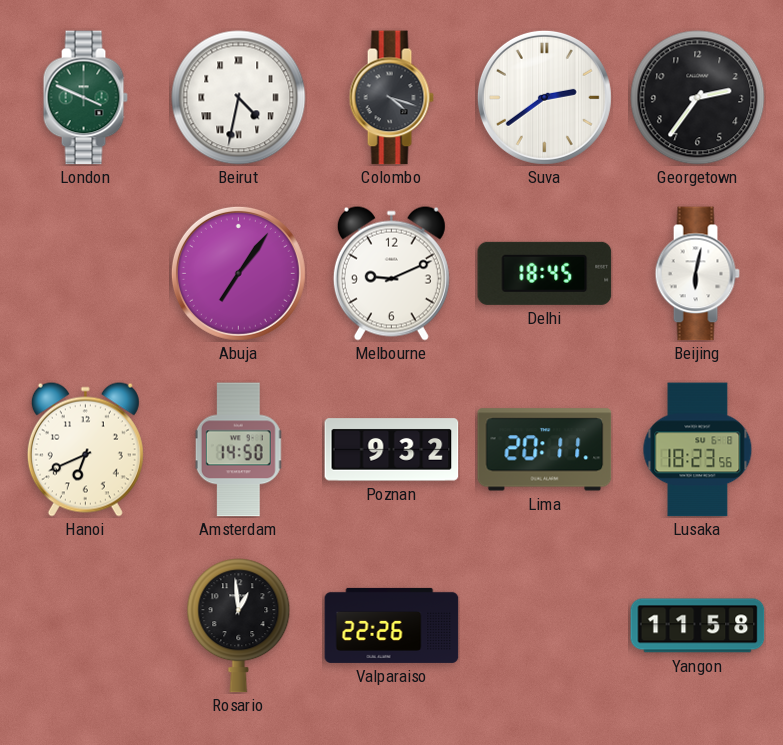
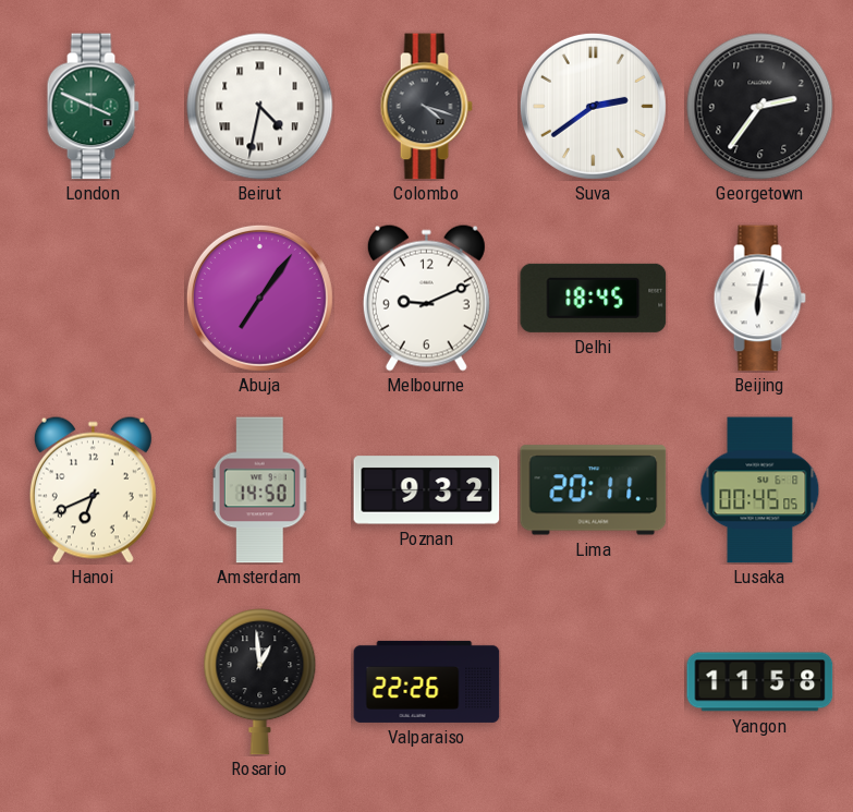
Lusaka: 18:23 -> 00:45
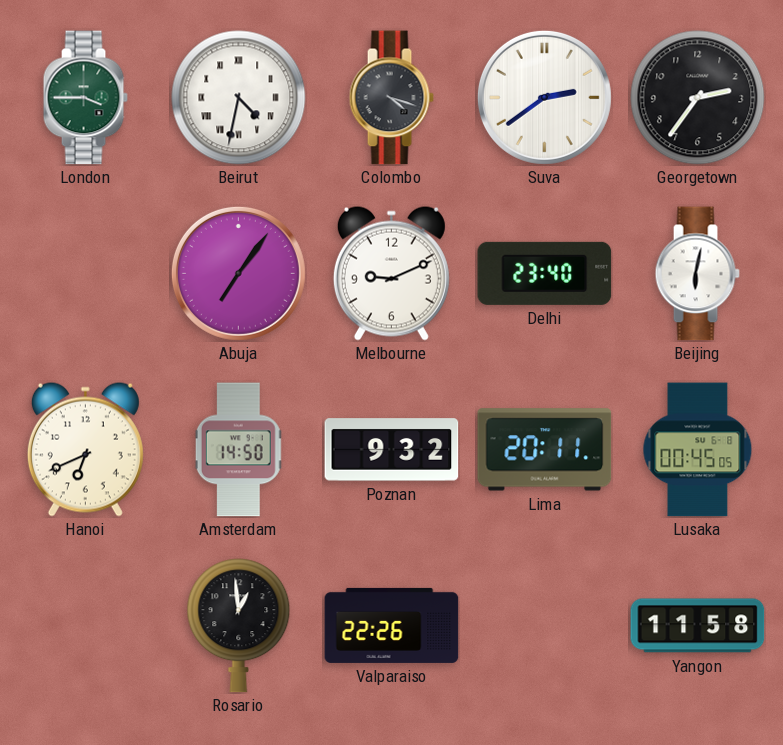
London: 3:49 -> 3:45
Delhi: 18:45 -> 23:40
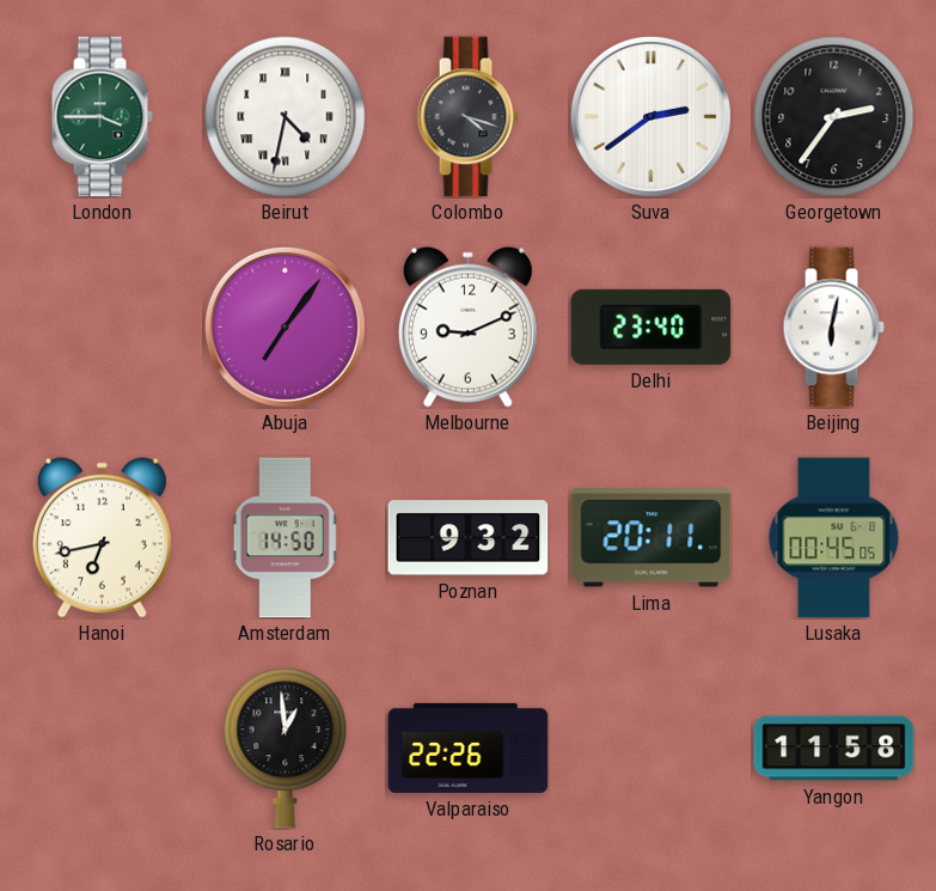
Hanoi: 6:41 -> 6:43
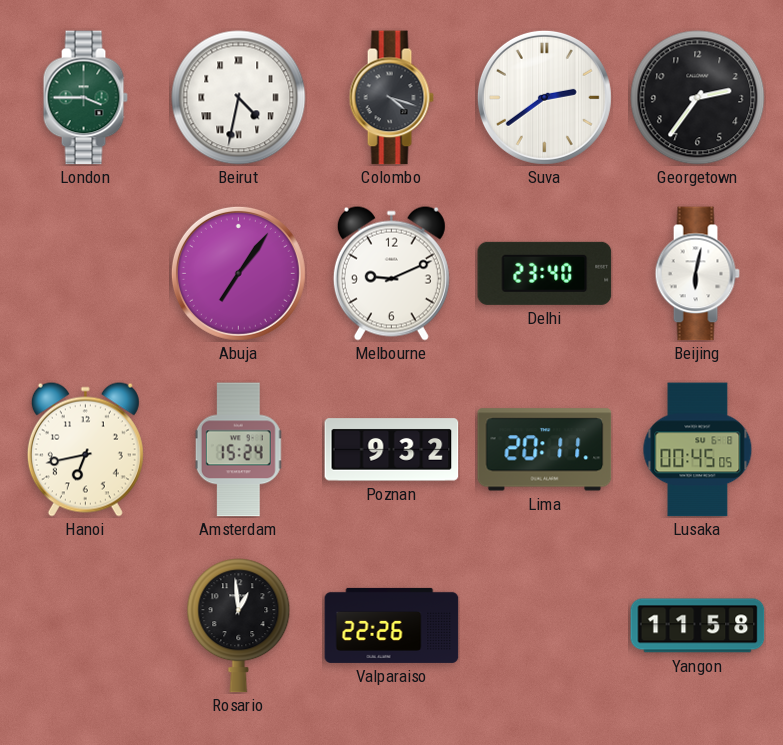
Amsterdam: 14:50 -> 15:24
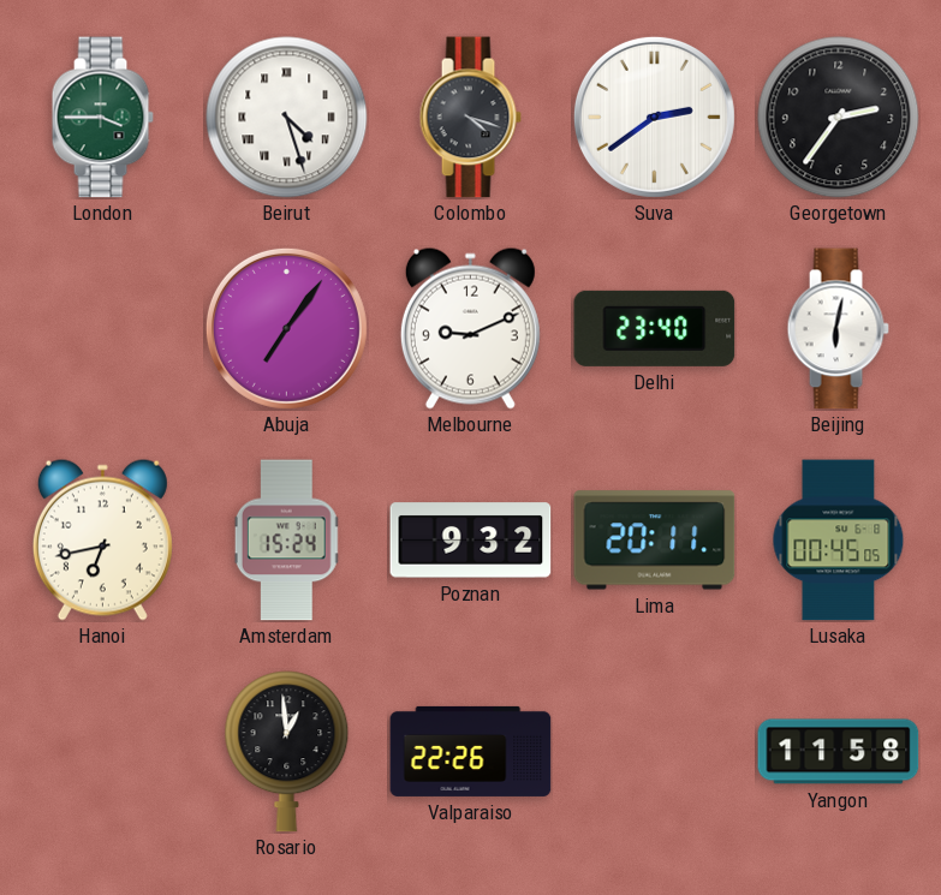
Beirut: 4:32 -> 4:27
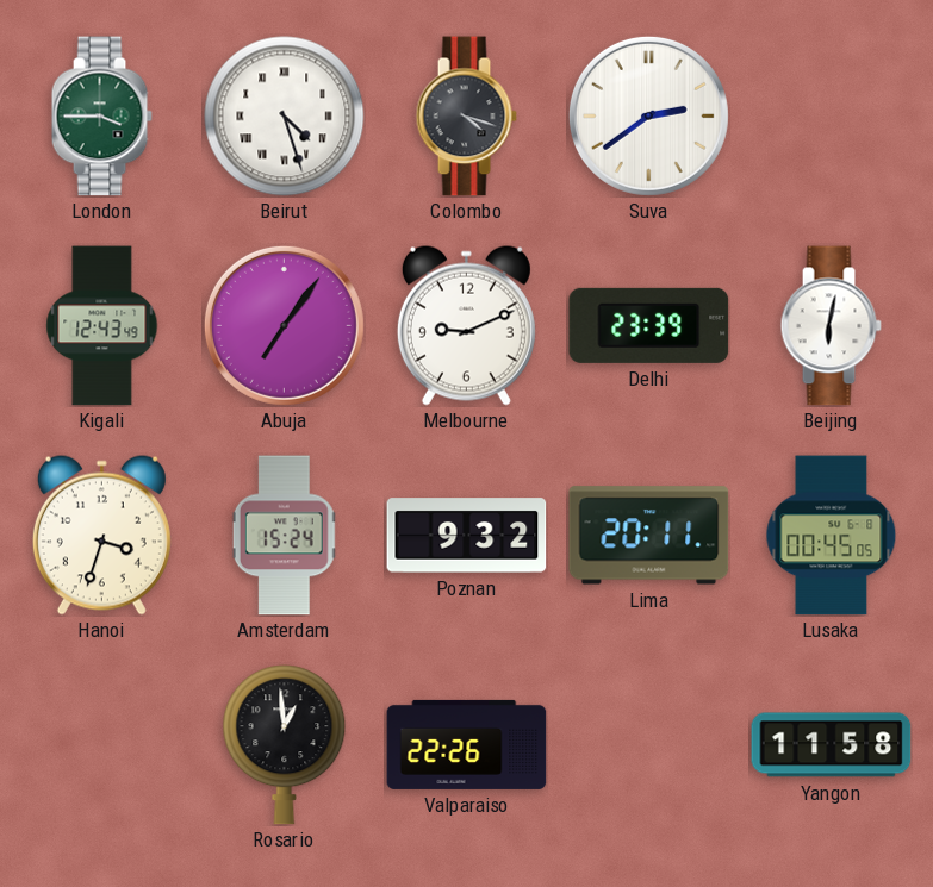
Georgetown: 2:36 -> none
Kigali: none -> 12:43
Delhi: 23:40 -> 23:39
Hanoi: 6:43 -> 3:33
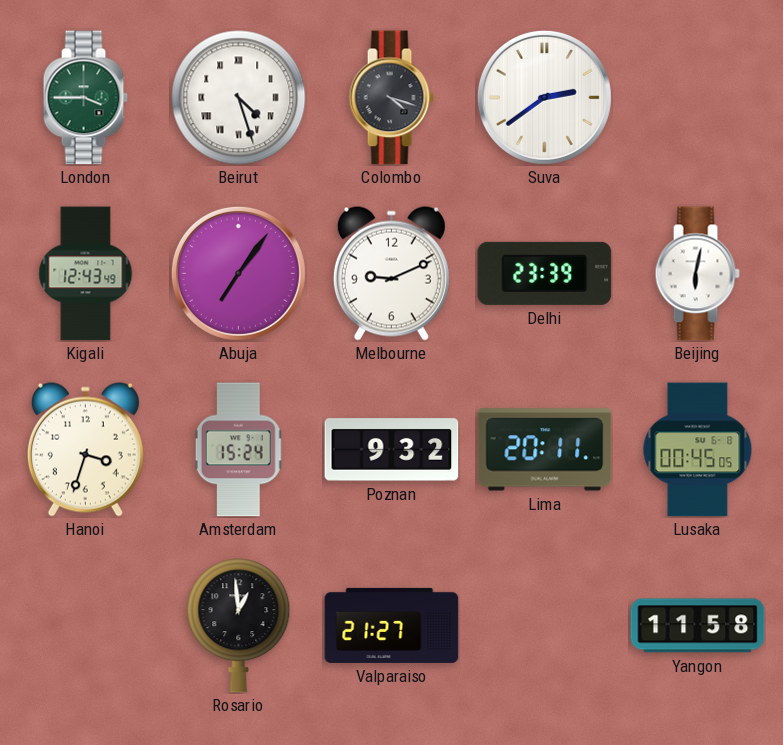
Valparaiso: 22:26 -> 21:27
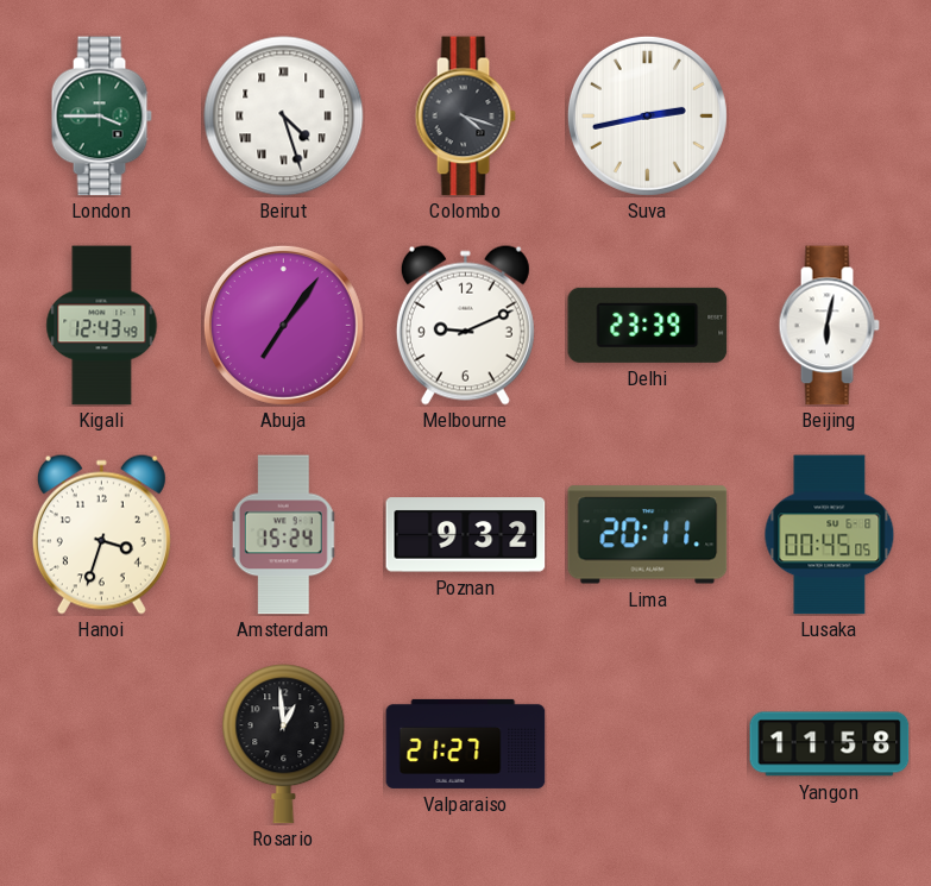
Suva: 2:39 -> 2:43
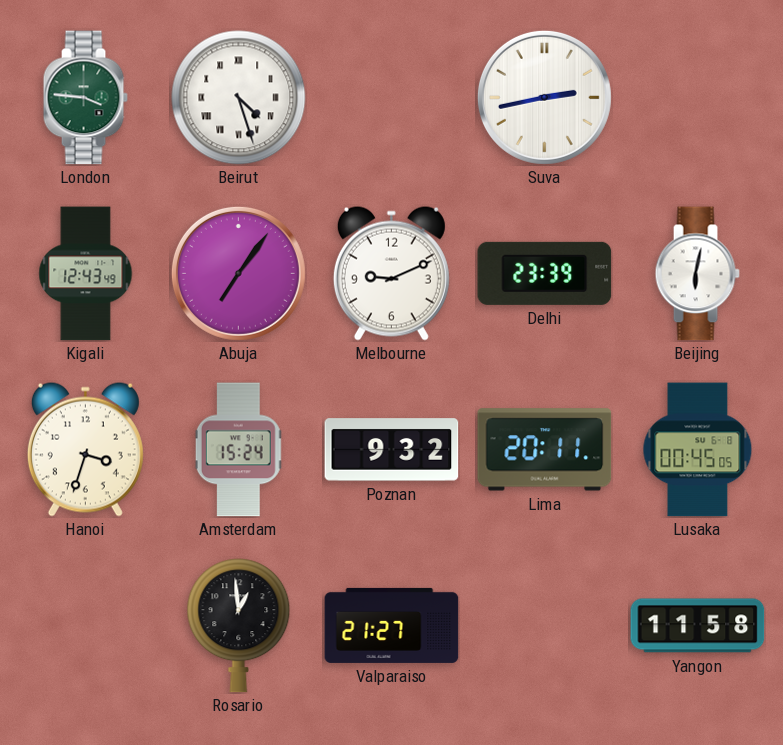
London: 3:45 -> 3:46
Colombo: 4:18 -> none
